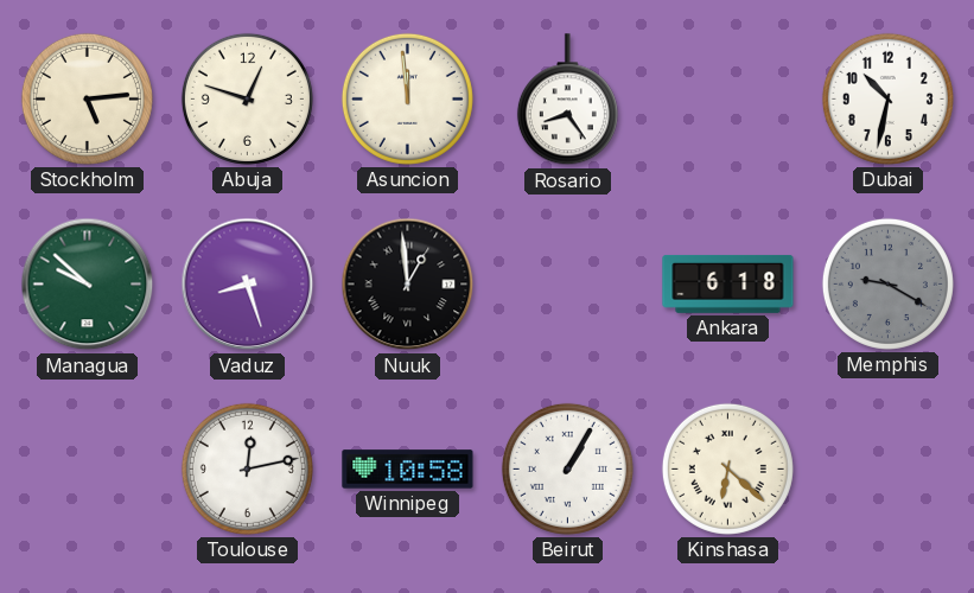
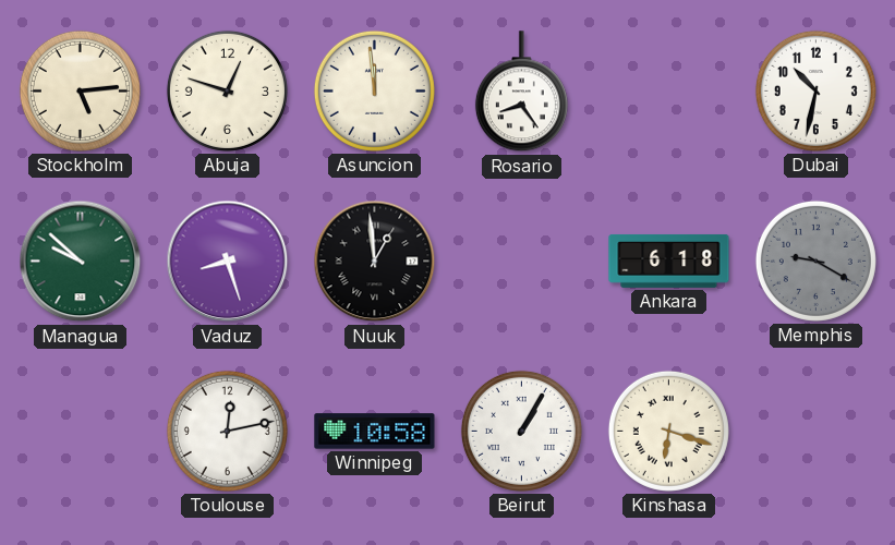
Kinshasa: 6:22 -> 6:18
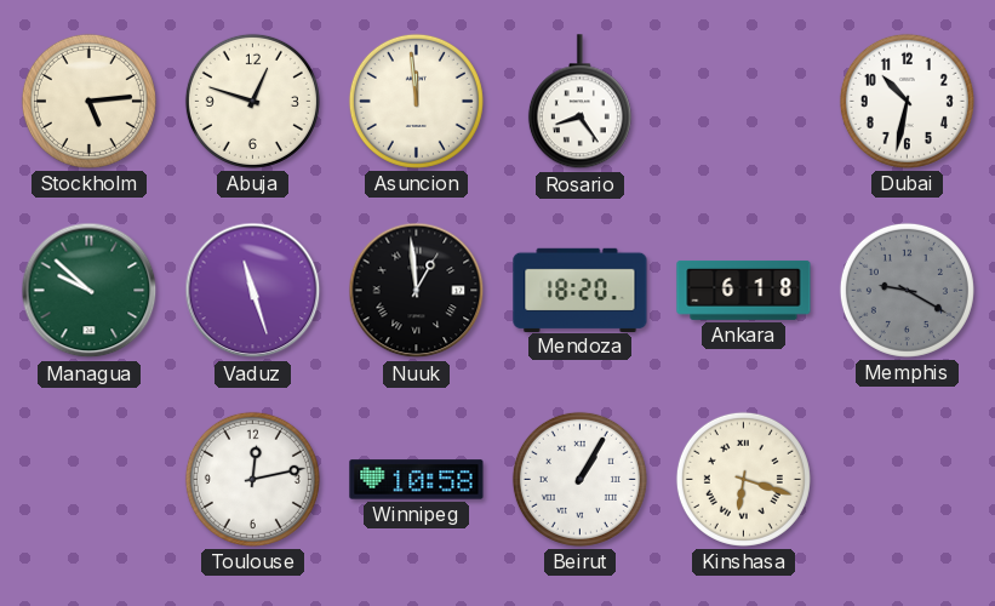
Vaduz: 8:27 -> 11:27
Mendoza: none -> 18:20
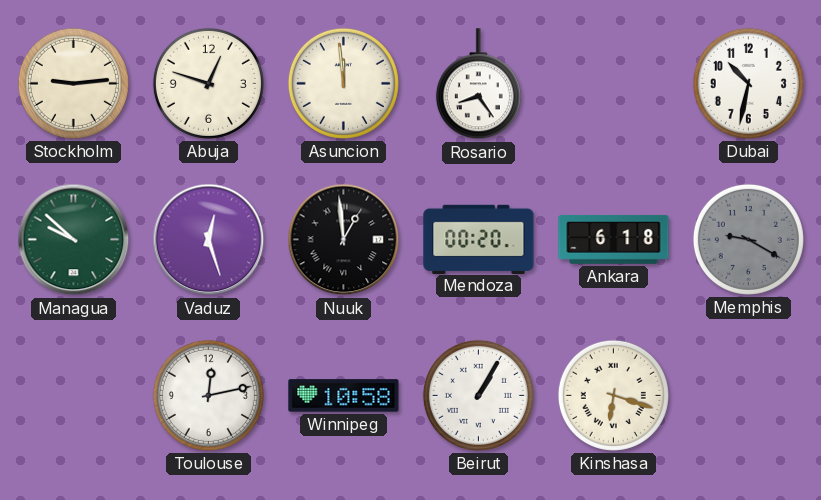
Stockholm: 5:14 -> 9:14
Vaduz: 11:27 -> 12:27
Mendoza: 18:20 -> 00:20
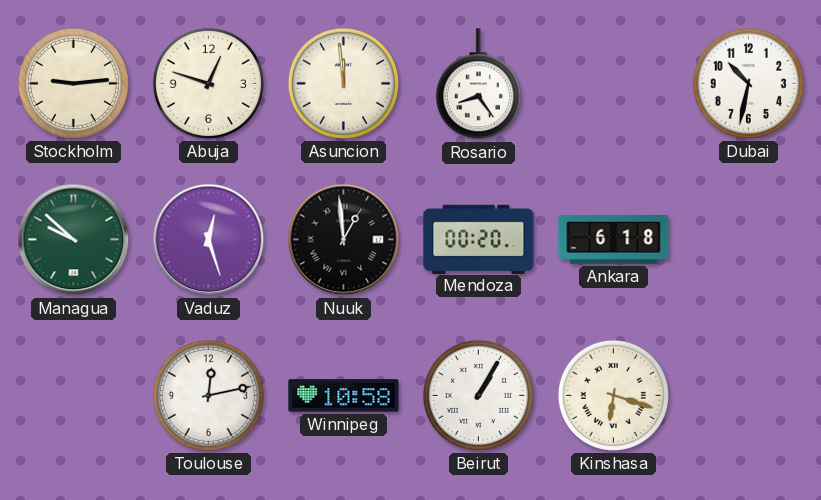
Memphis: 9:20 -> none
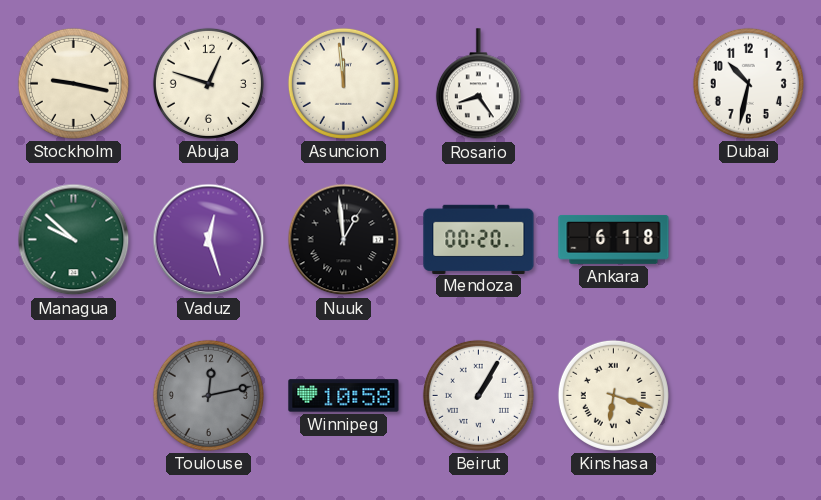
Stockholm: 9:14 -> 9:17
Toulouse dial: white -> grey
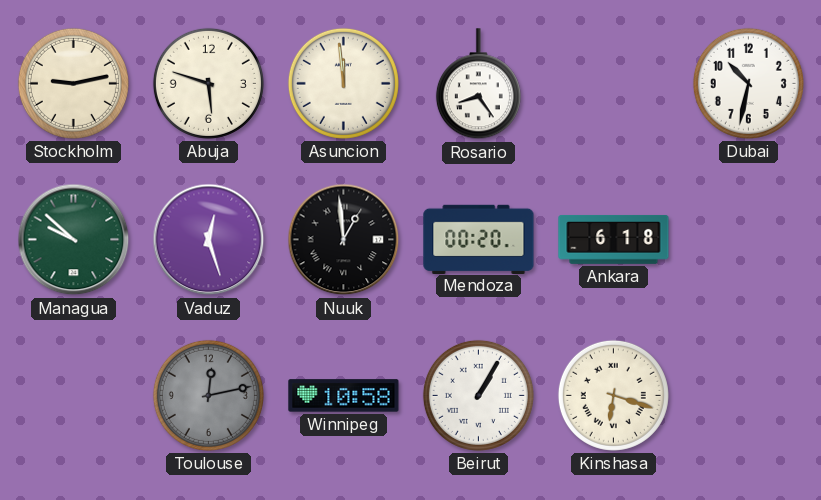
Stockholm: 9:17 -> 9:13
Abuja: 12:48 -> 5:48
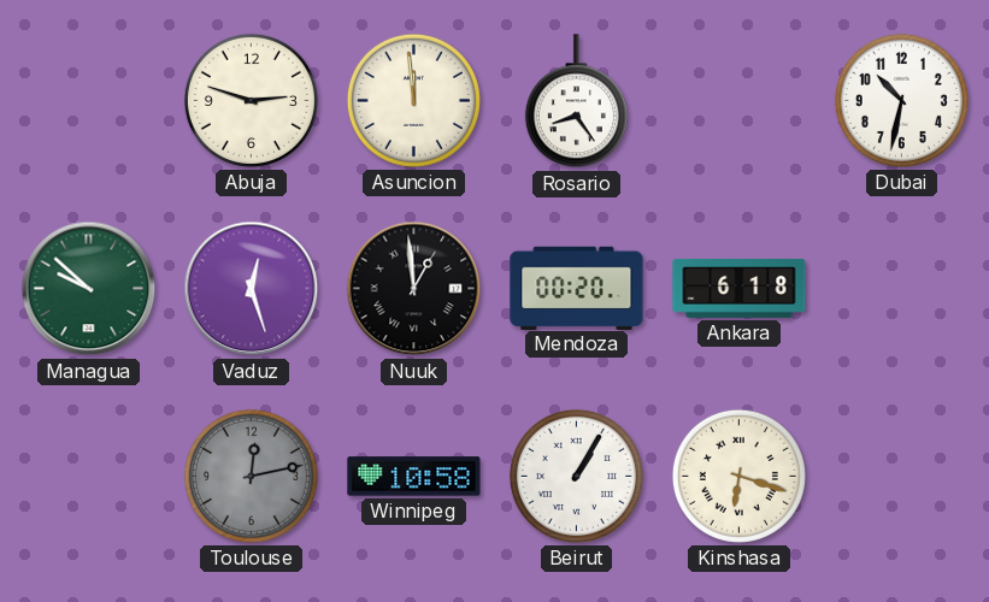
Stockholm: 9:13 -> none
Abuja: 5:48 -> 2:48
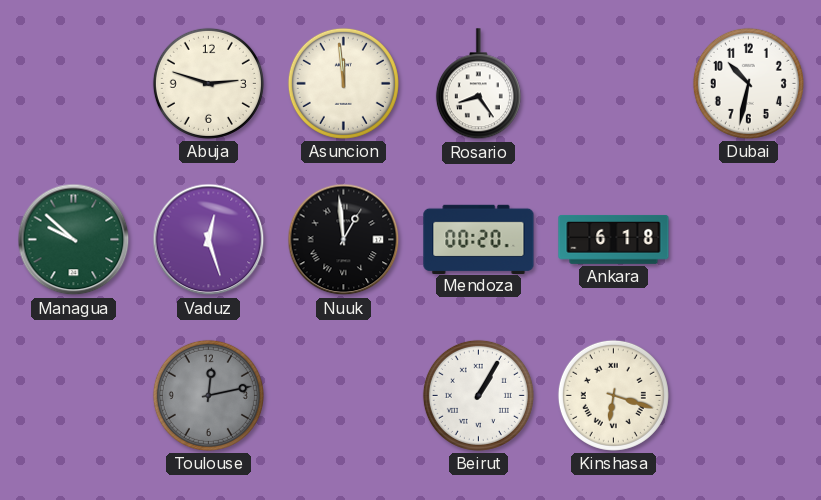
Winnipeg: 10:58 -> none
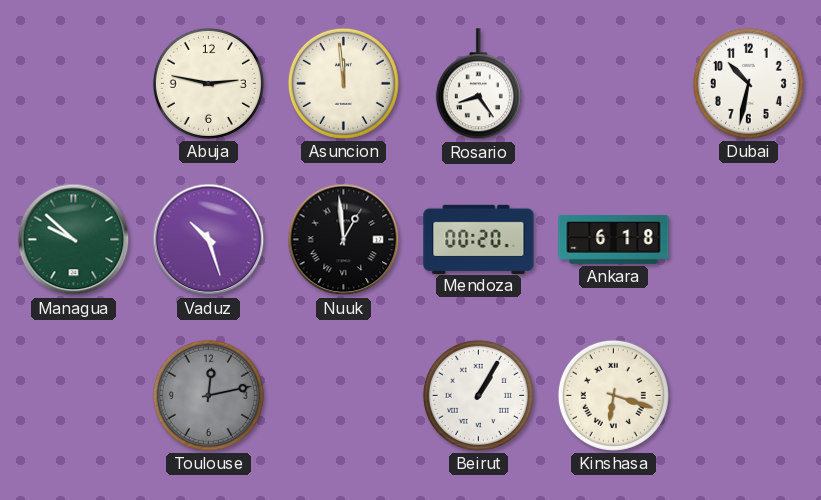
Abuja: 2:48 -> 2:47
Vaduz: 12:27 -> 10:27
